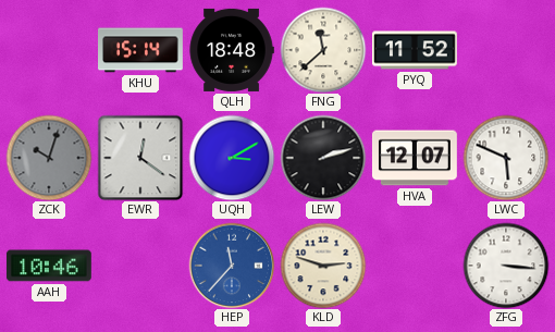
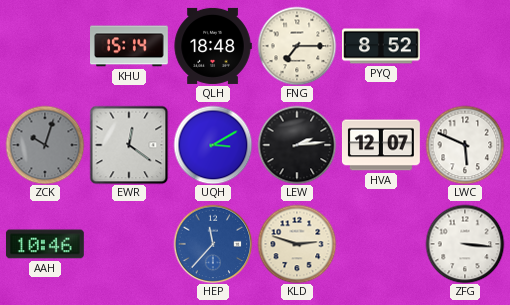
FNG: 11:38 -> 7:15
PYQ: 11:52 -> 8:52
LEW: 2:12 -> 2:14
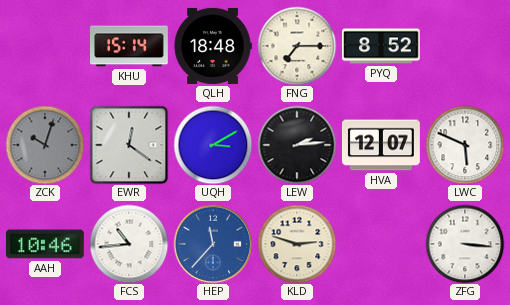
FCS: none -> 10:44
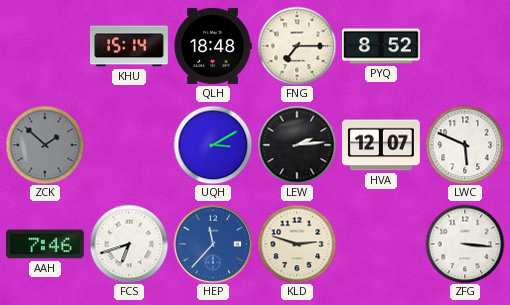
ZCK: 10:03 -> 1:52
EWR: 12:21 -> none
AAH: 10:46 -> 7:46
FCS: 10:44 -> 6:42
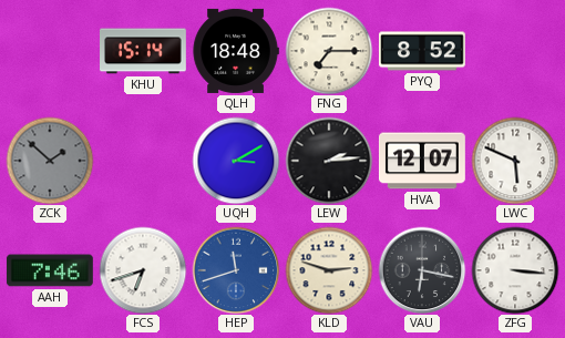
HEP: 11:37 -> 11:42
VAU: none -> 6:17
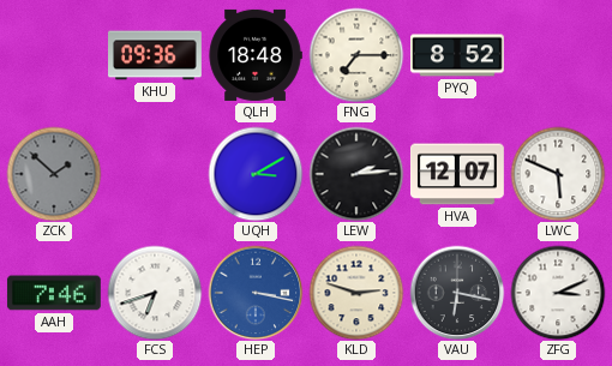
KHU: 15:14 -> 09:36
HEP: 11:42 -> 3:17
ZFG: 3:16 -> 3:11
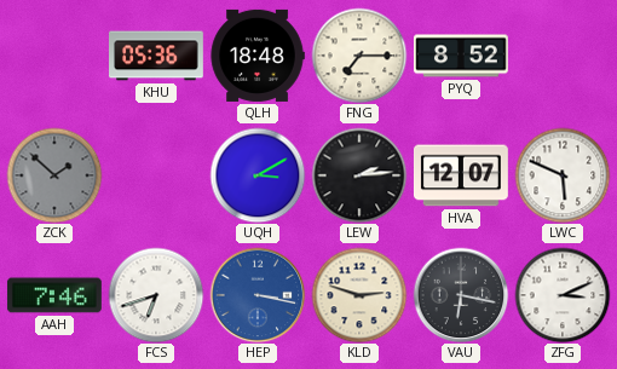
KHU: 09:36 -> 05:36
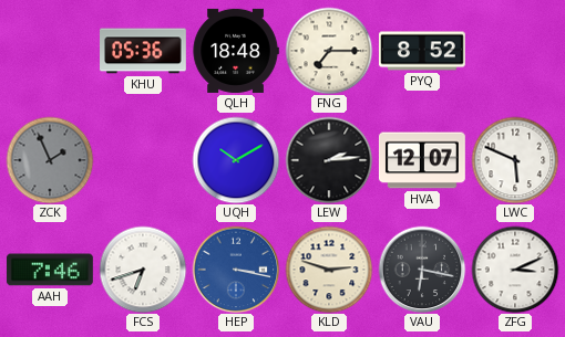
ZCK: 1:52 -> 1:56
UQH: 3:10 -> 10:10
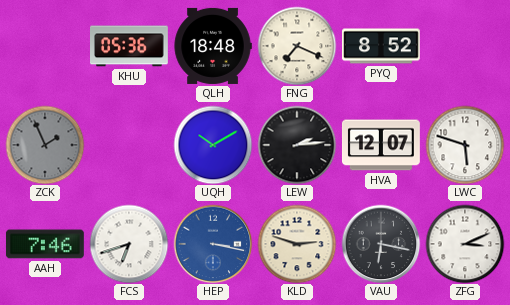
FNG: 7:15 -> 7:19
LWC: 5:49 -> 5:48
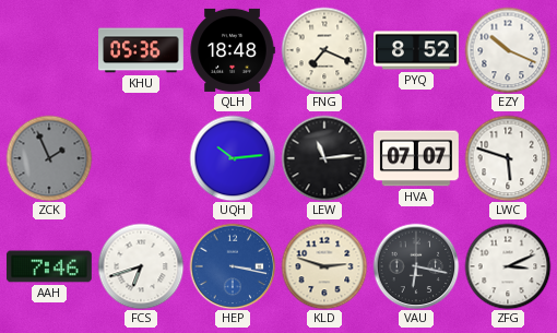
EZY: none -> 10:19
UQH: 10:10 -> 10:14
LEW: 2:14 -> 11:14
HVA: 12:07 -> 07:07
